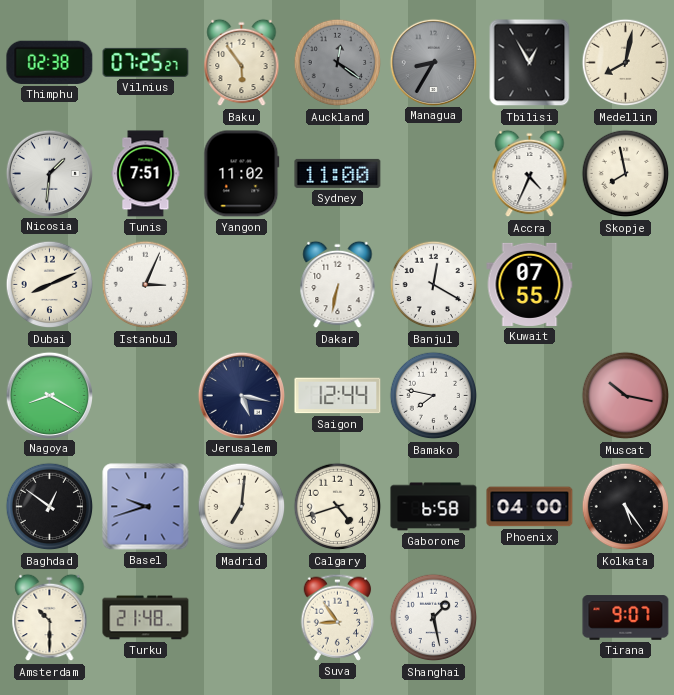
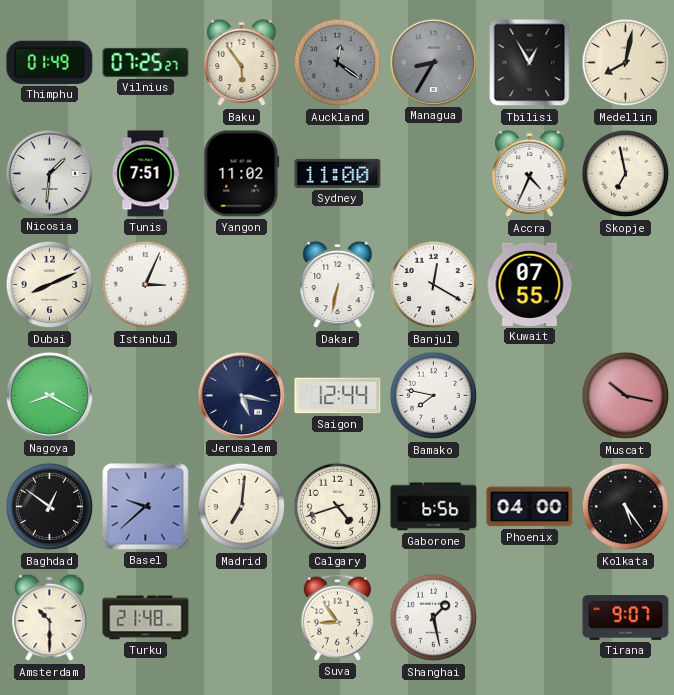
Thimphu: 02:38 -> 01:49
Skopje: 7:58 -> 6:58
Basel: 9:42 -> 9:38
Gaborone: 6:58 -> 6:56
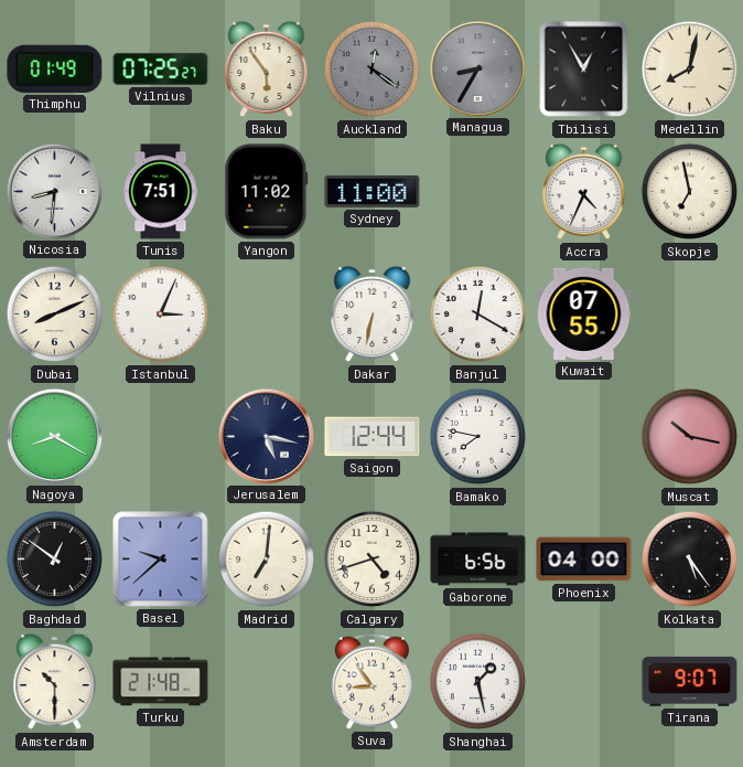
Nicosia: 1:31 -> 8:31
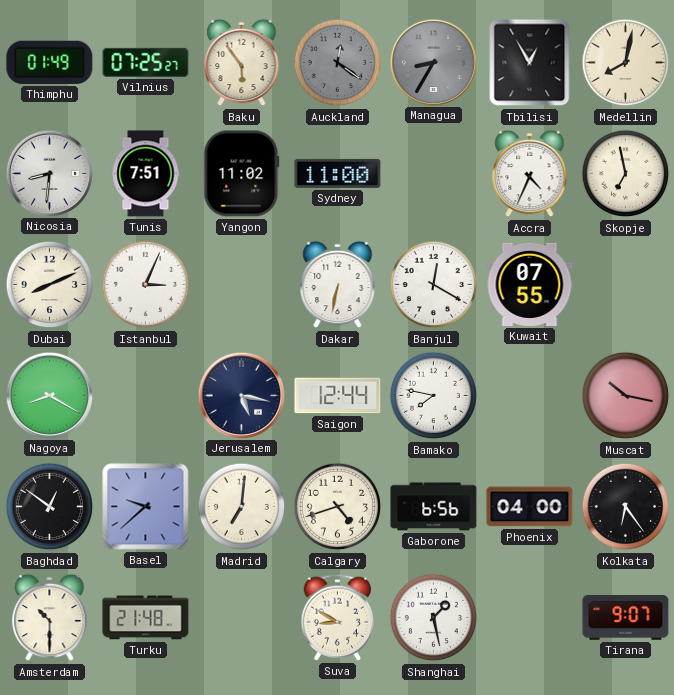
Kolkata: 5:24 -> 6:24
Suva: 8:54 -> 8:50
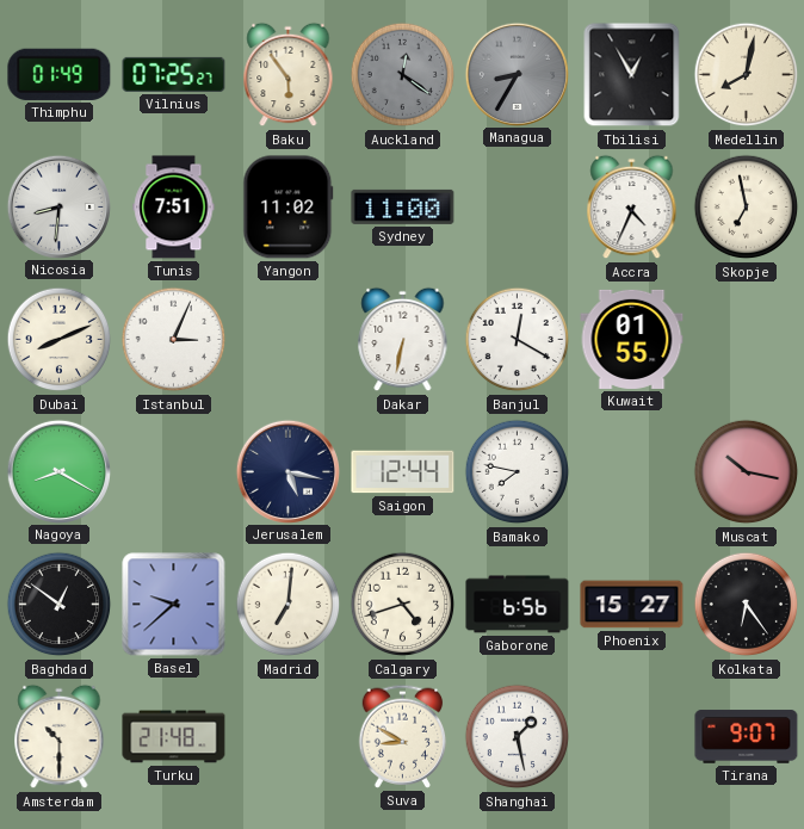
Kuwait: 07:55 -> 01:55
Phoenix: 04:00 -> 15:27
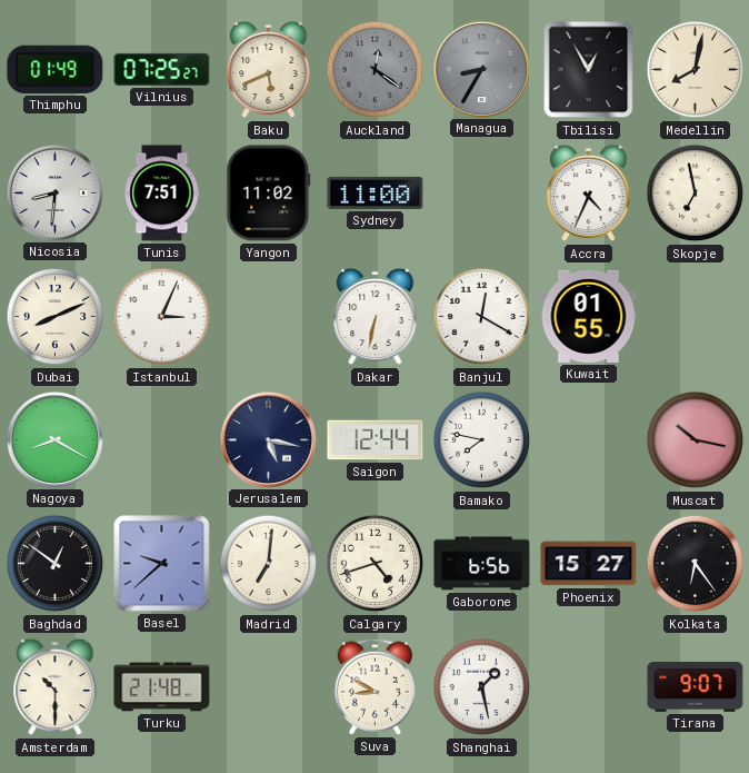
Baku: 5:54 -> 5:41
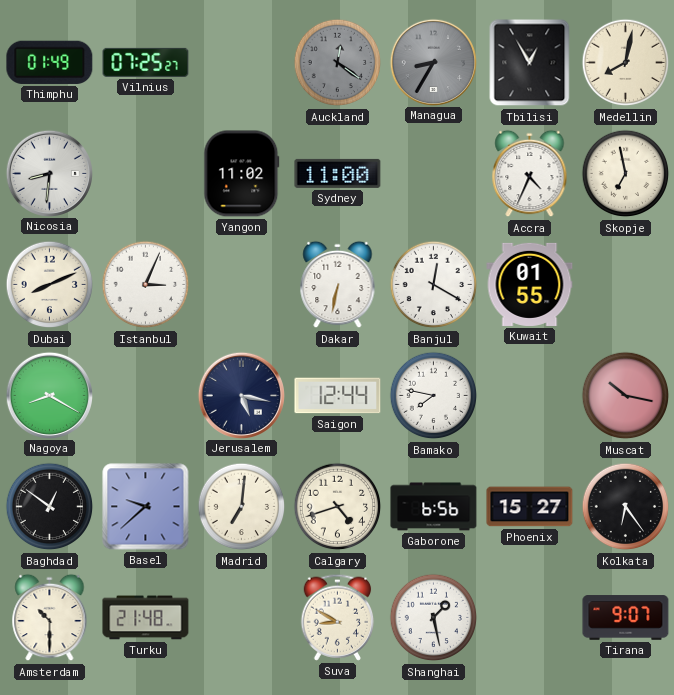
Baku: 5:41 -> none
Tunis: 7:51 -> none
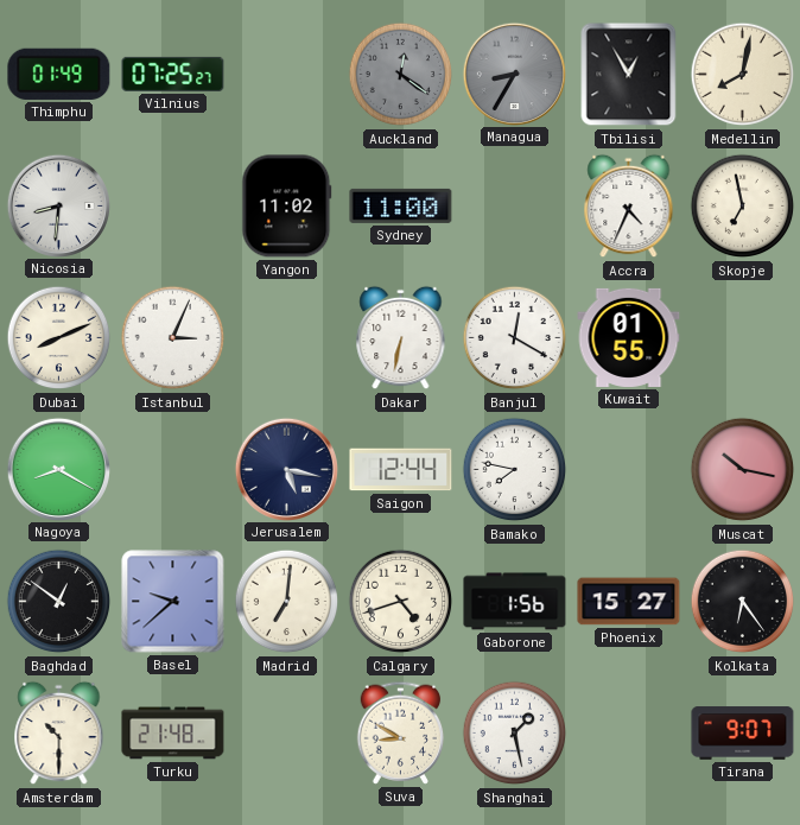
Gaborone: 6:56 -> 1:56
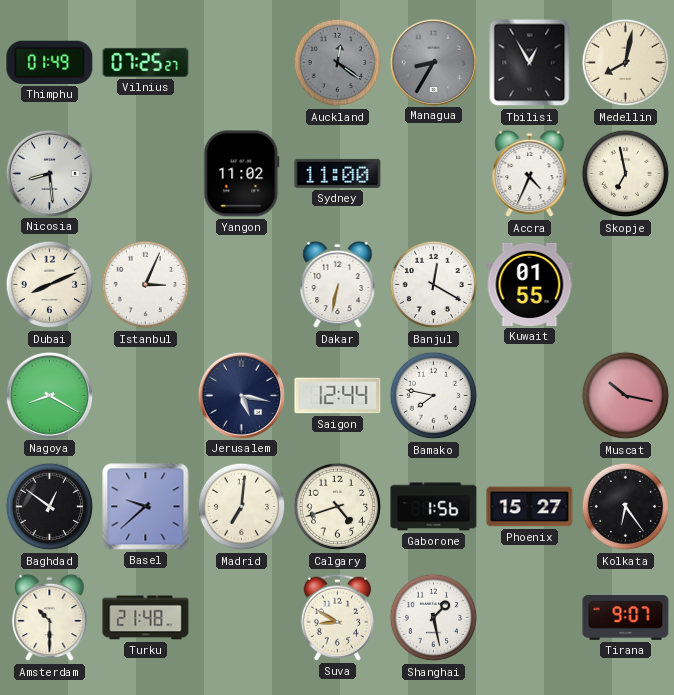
Nicosia: 8:31 -> 8:29
